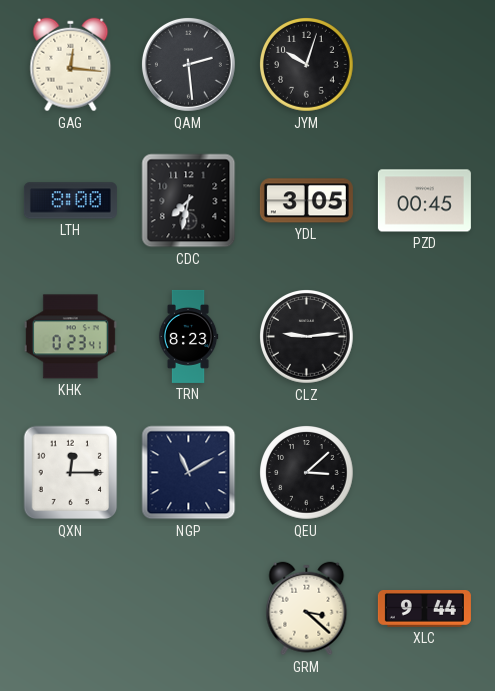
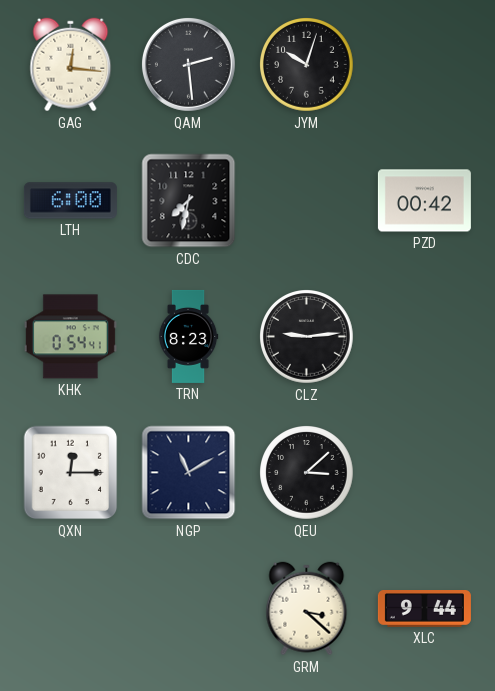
LTH: 8:00 -> 6:00
YDL: 3:05 -> none
PZD: 00:45 -> 00:42
KHK: 0:23 -> 0:54
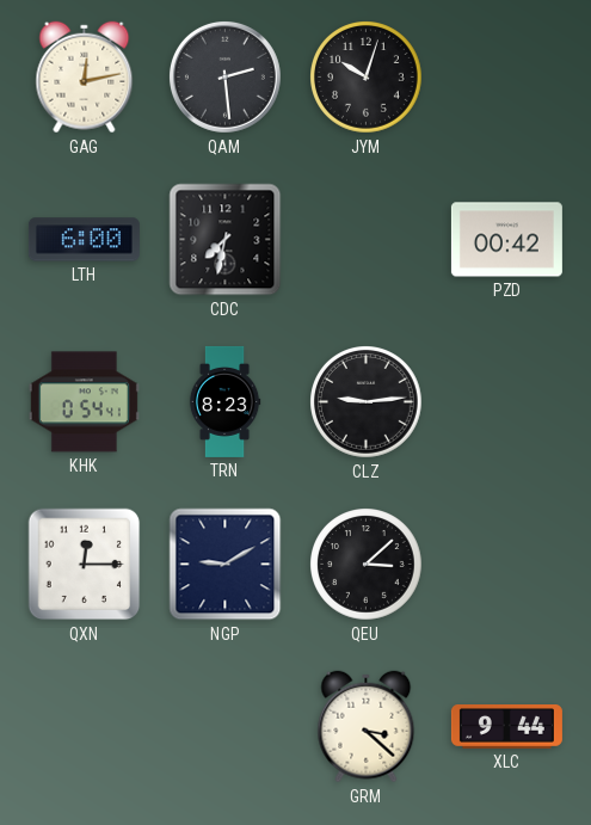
GAG: 12:16 -> 12:13
NGP: 11:10 -> 9:10
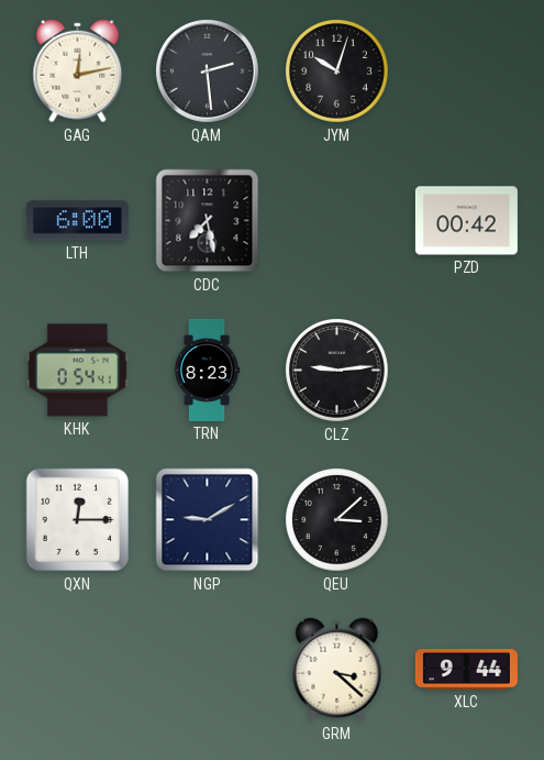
CDC: 7:32 -> 7:28
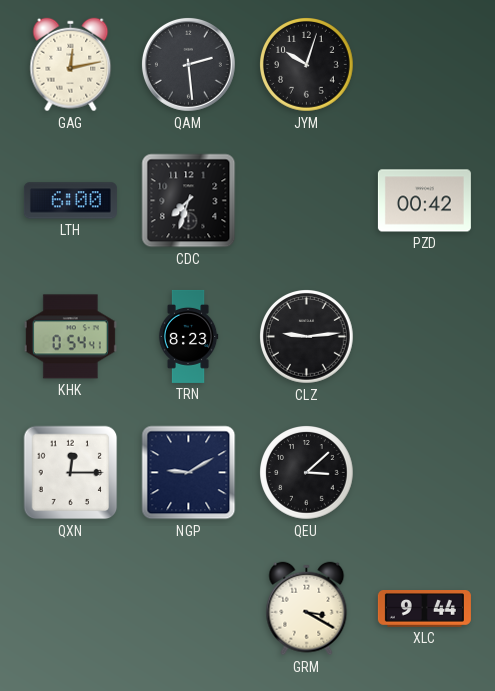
CDC: 7:28 -> 7:33
GRM: 3:22 -> 3:20
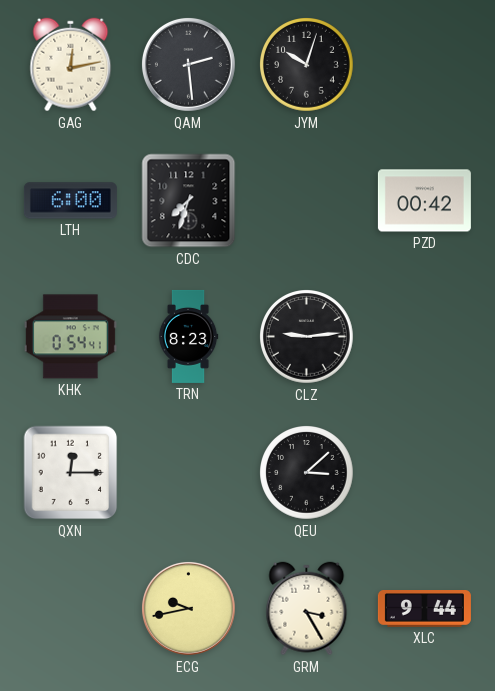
NGP: 9:10 -> none
ECG: none -> 9:43
GRM: 3:20 -> 3:25
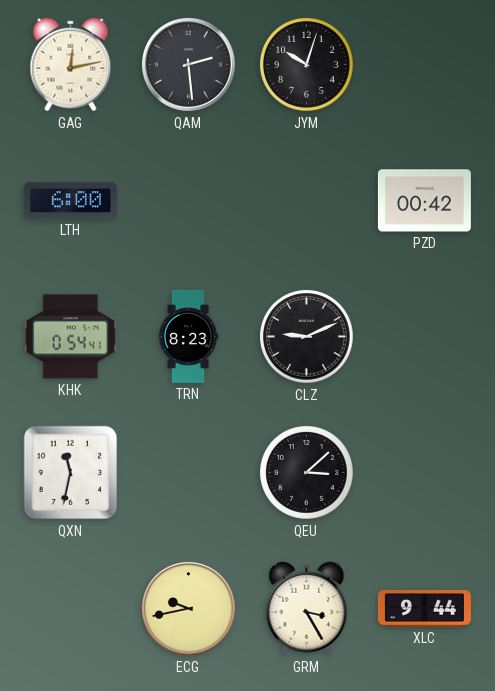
CDC: 7:33 -> none
CLZ: 9:14 -> 9:11
QXN: 12:15 -> 11:32
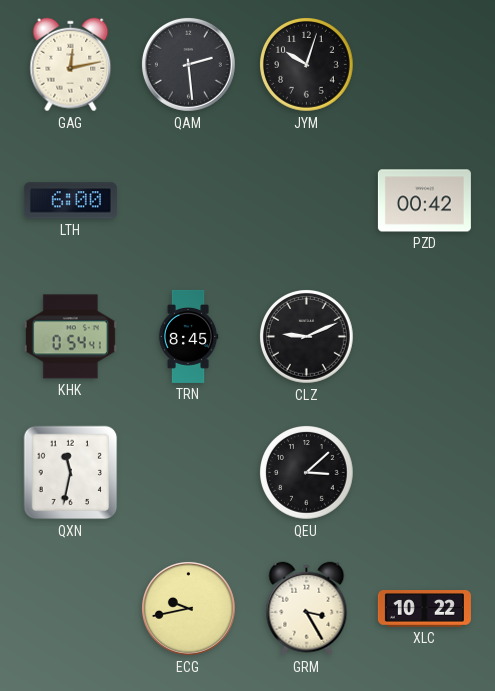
TRN: 8:23 -> 8:45
XLC: 9:44 -> 10:22
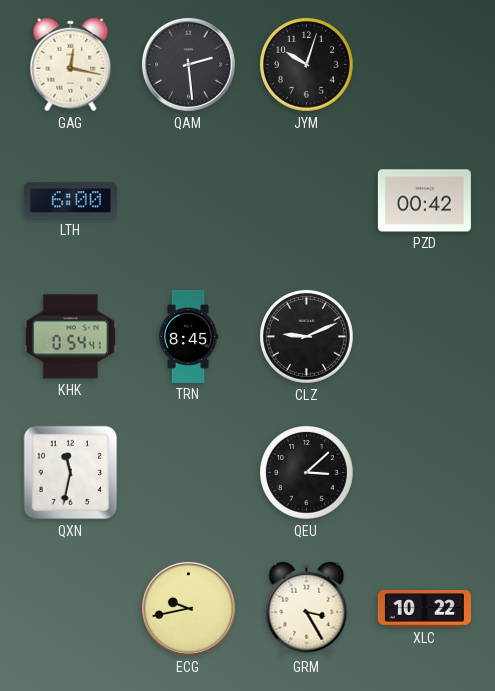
GAG: 12:13 -> 12:17
